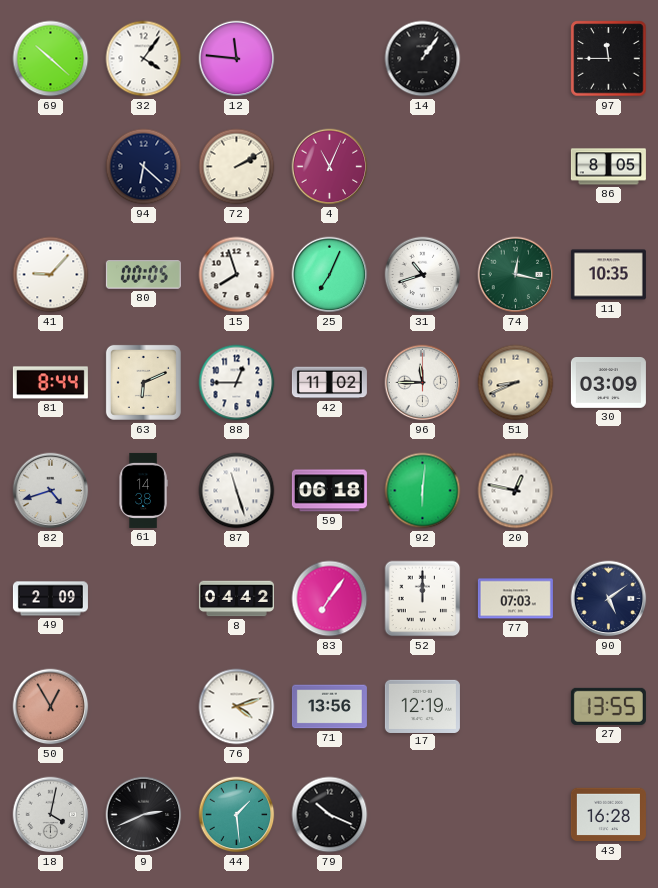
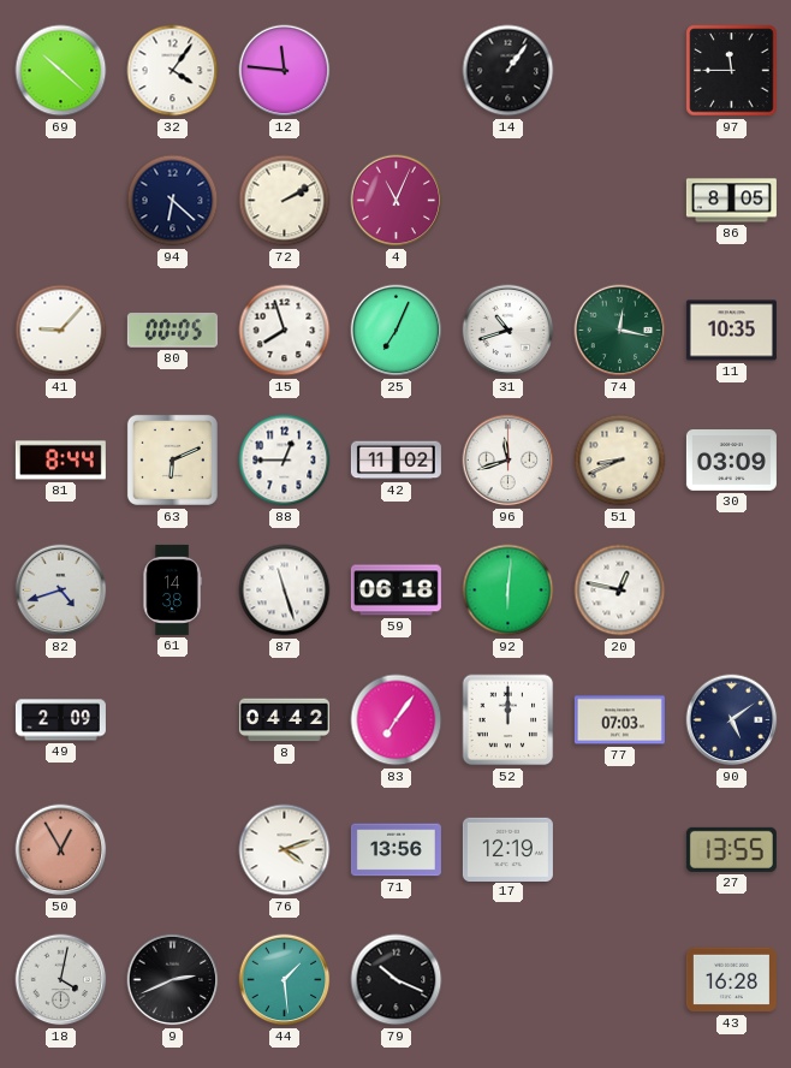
96: 11:45 -> 11:42
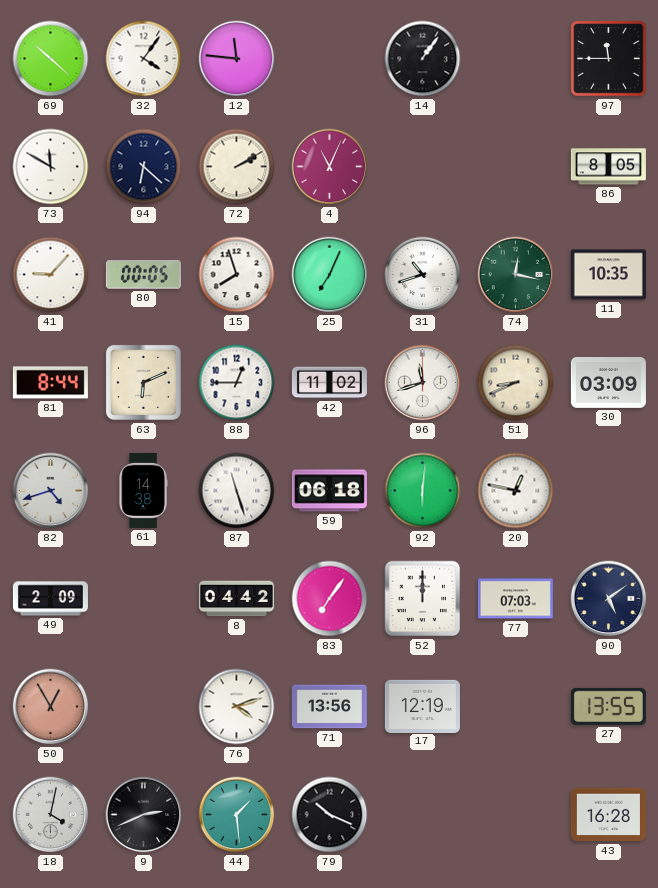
73: none -> 11:50
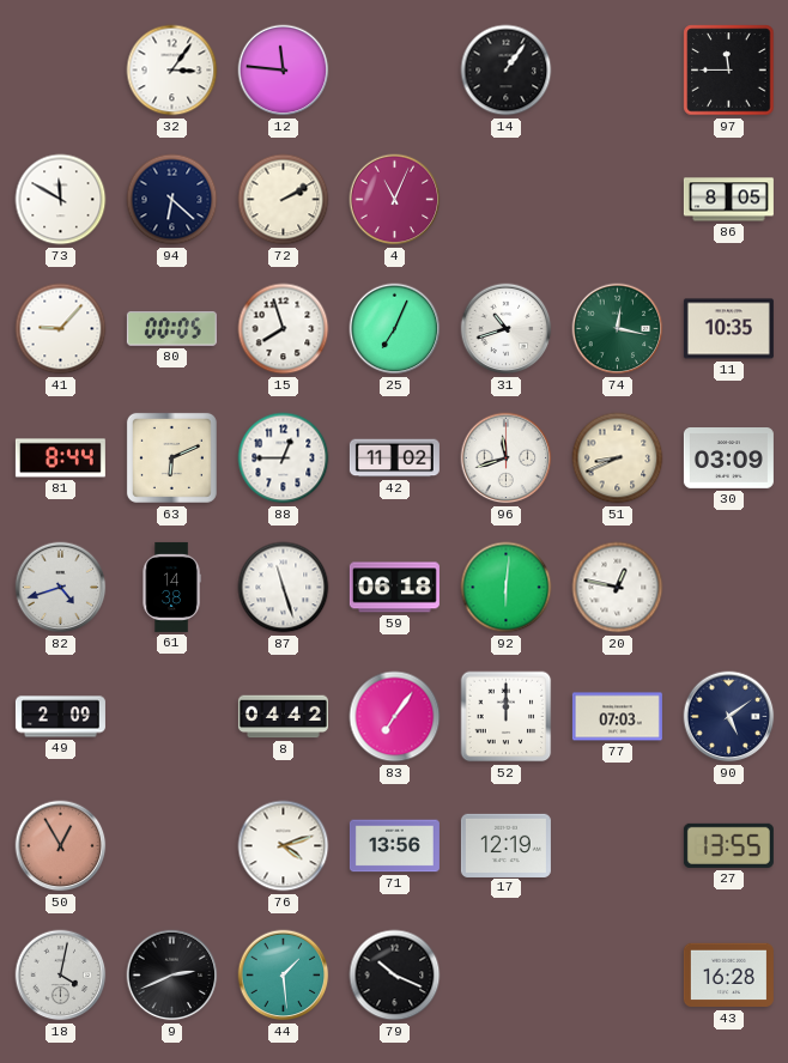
69: 10:22 -> none
32: 4:06 -> 3:06
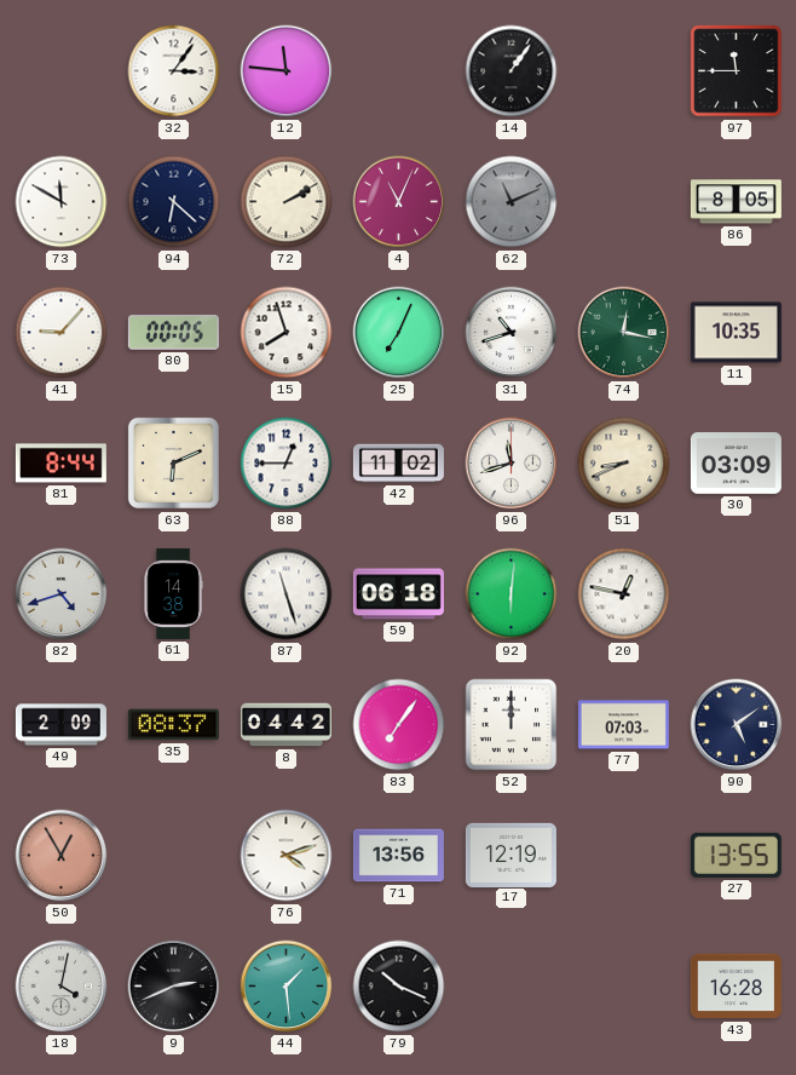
62: none -> 11:11
35: none -> 08:37
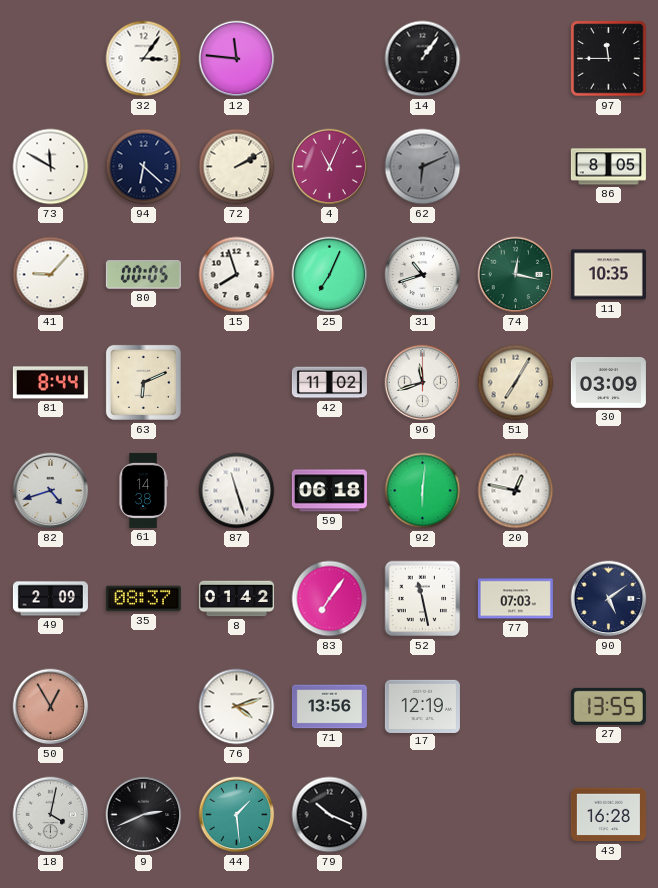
62: 11:11 -> 6:11
88: 12:45 -> none
51: 8:41 -> 7:05
8: 04:42 -> 01:42
52: 12:00 -> 11:28
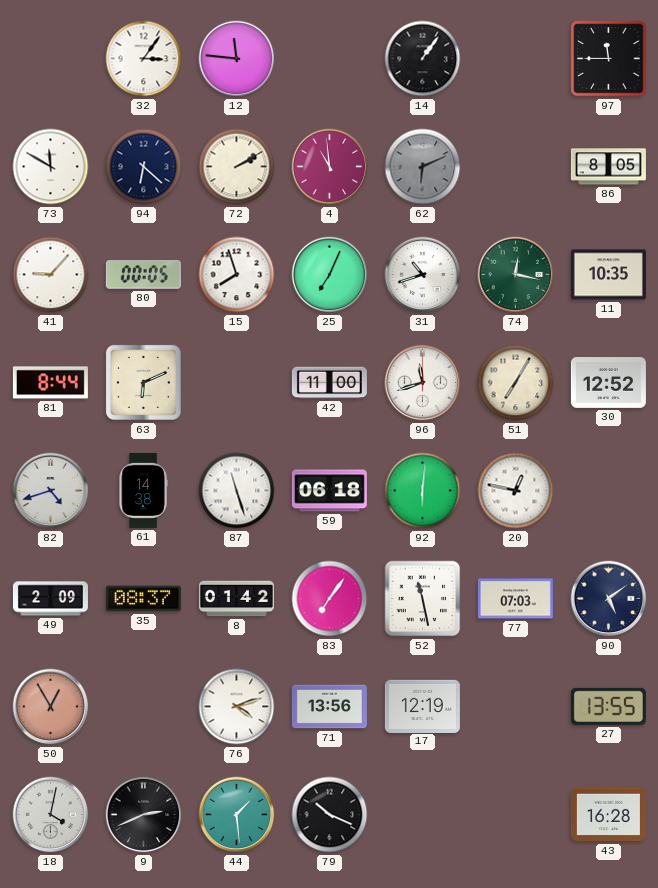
4: 11:04 -> 10:59
42: 11:02 -> 11:00
30: 03:09 -> 12:52
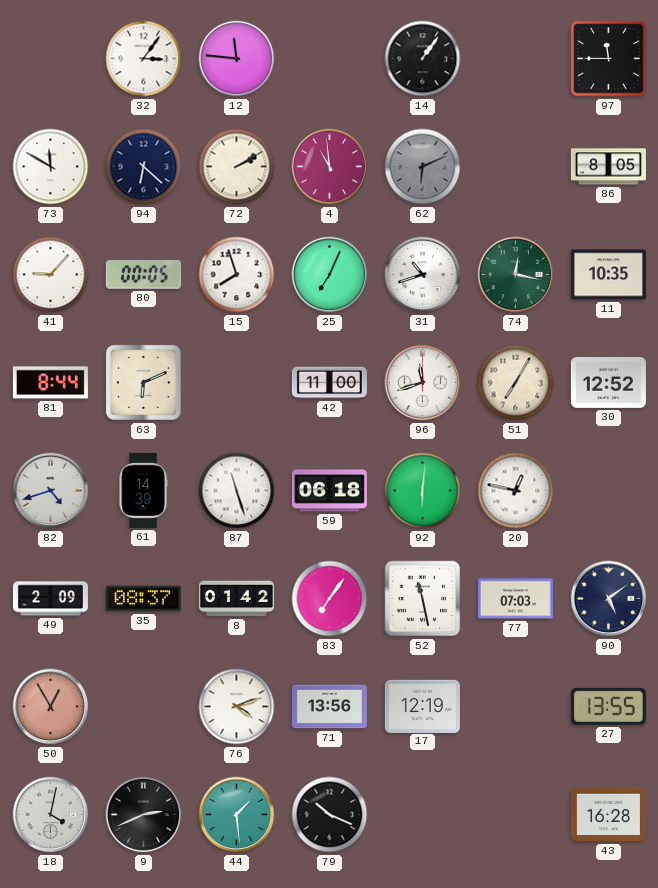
61: 14:38 -> 14:39
